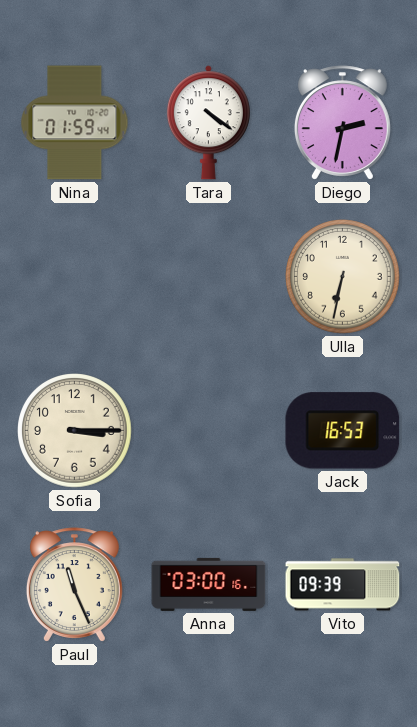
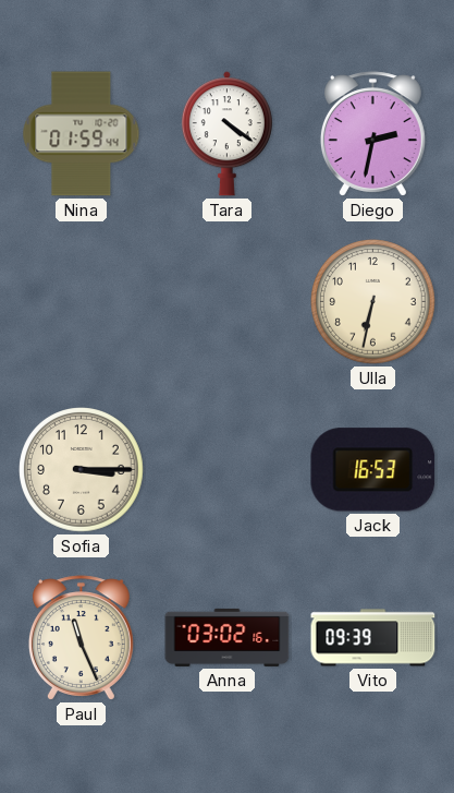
Anna: 03:00 -> 03:02
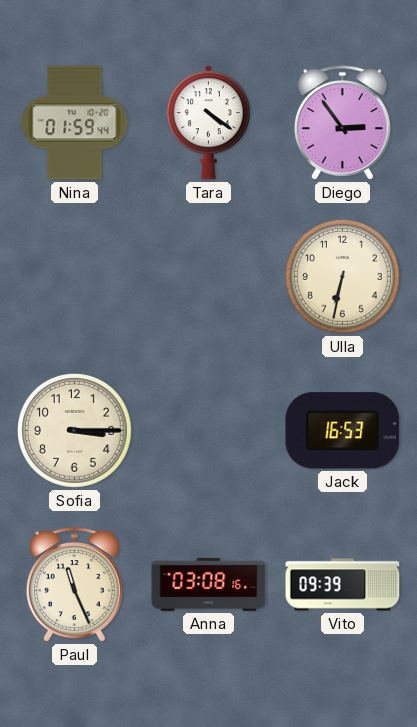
Diego: 2:32 -> 2:54
Anna: 03:02 -> 03:08
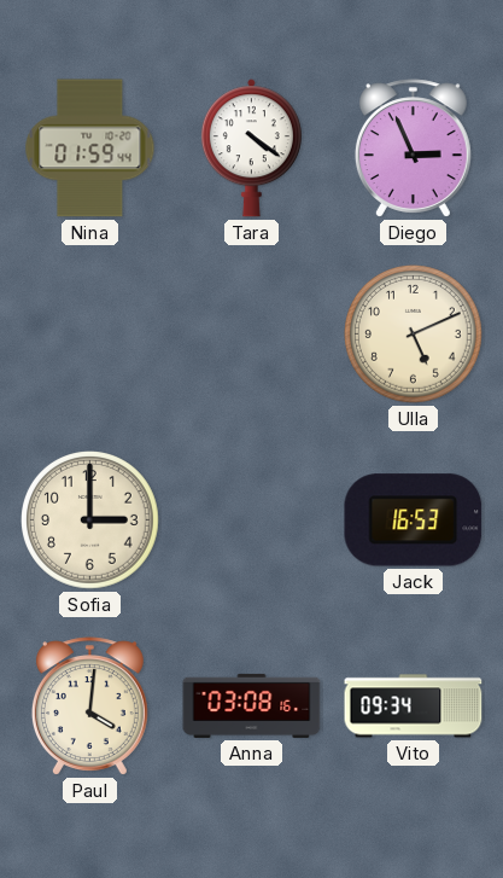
Diego: 2:54 -> 2:56
Ulla: 6:32 -> 5:11
Sofia: 3:15 -> 3:00
Paul: 11:26 -> 4:01
Vito: 09:39 -> 09:34
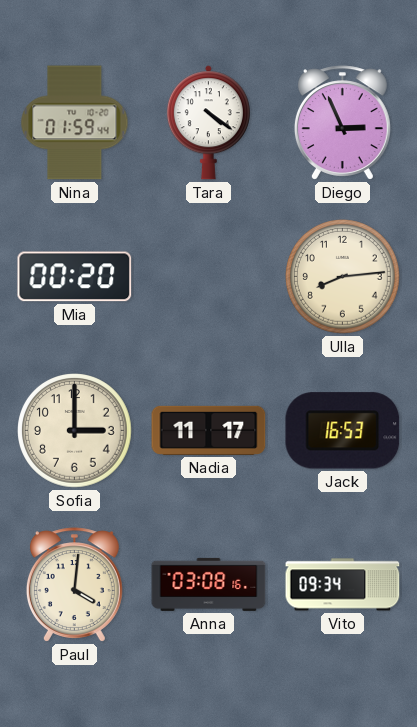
Mia: none -> 00:20
Ulla: 5:11 -> 8:14
Nadia: none -> 11:17
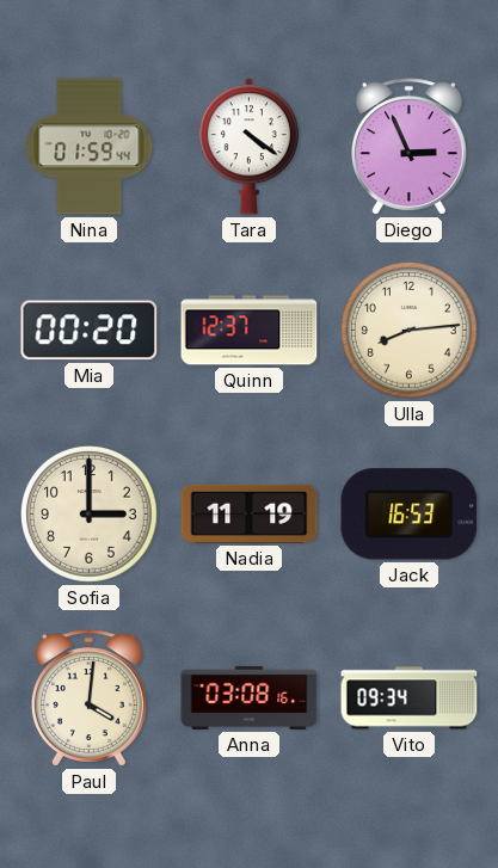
Quinn: none -> 12:37
Nadia: 11:17 -> 11:19
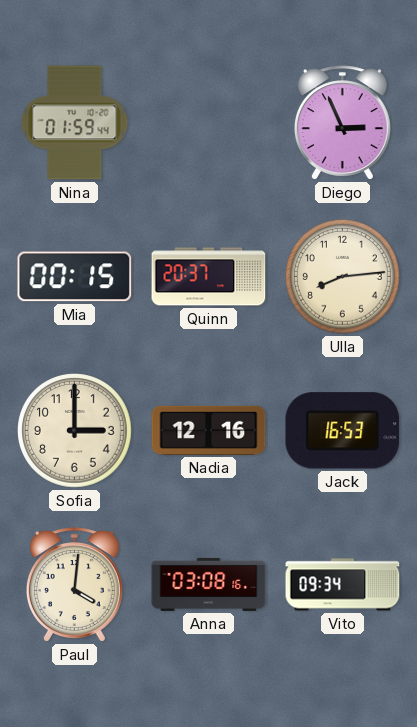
Tara: 4:21 -> none
Mia: 00:20 -> 00:15
Quinn: 12:37 -> 20:37
Nadia: 11:19 -> 12:16
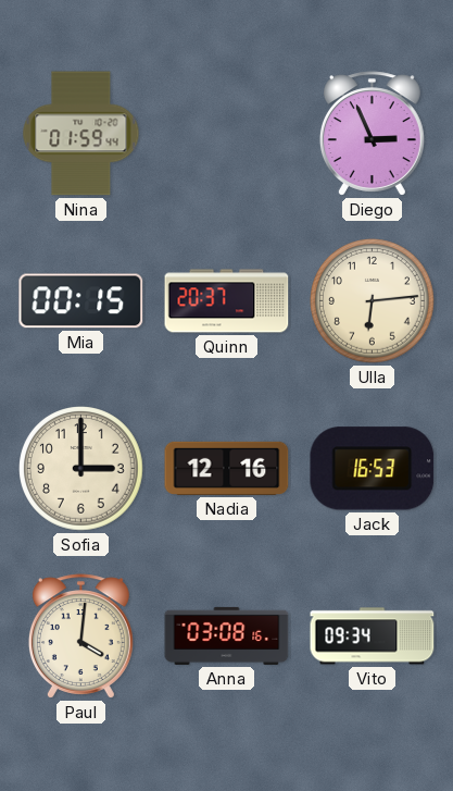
Ulla: 8:14 -> 6:14
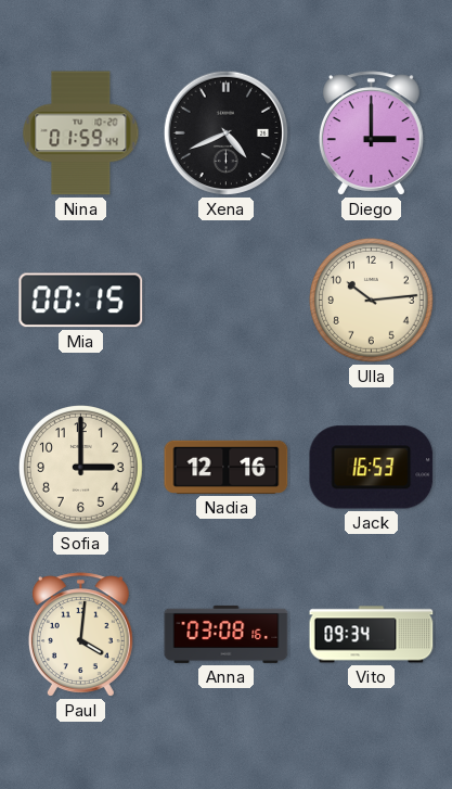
Xena: none -> 4:41
Diego: 2:56 -> 3:00
Quinn: 20:37 -> none
Ulla: 6:14 -> 10:14
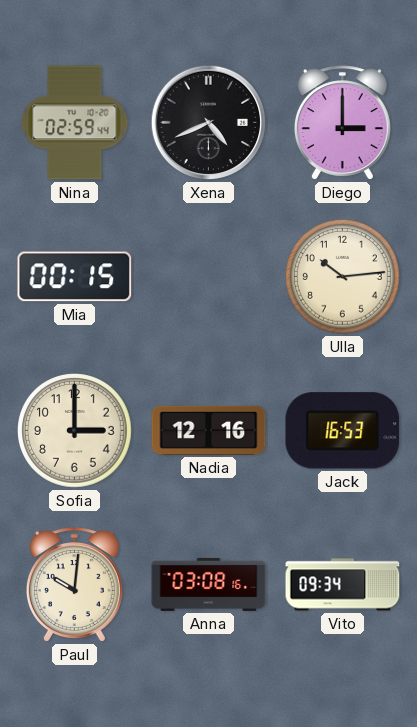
Nina: 01:59 -> 02:59
Paul: 4:01 -> 10:01
